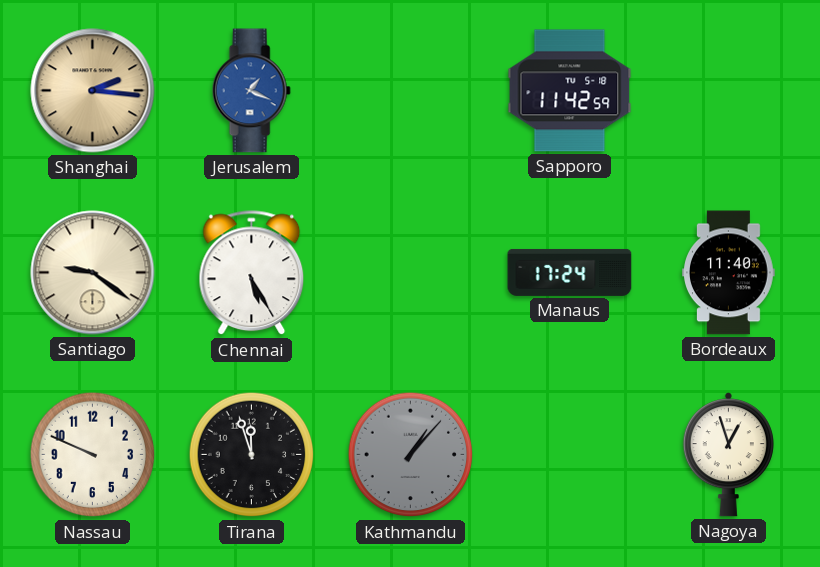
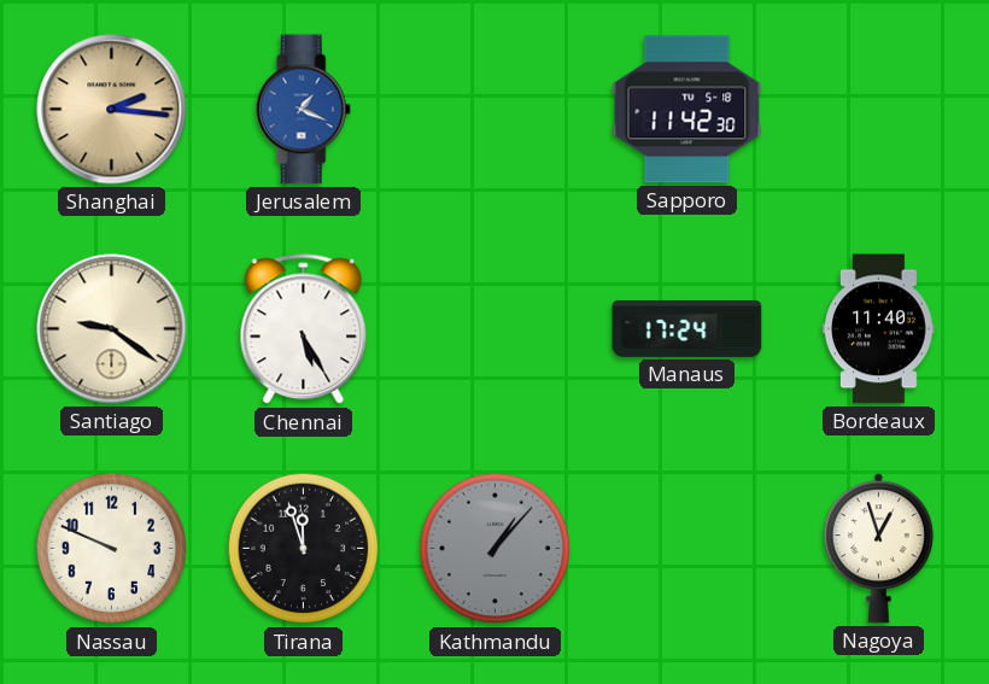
Sapporo: 11:42:59 -> 11:42:30
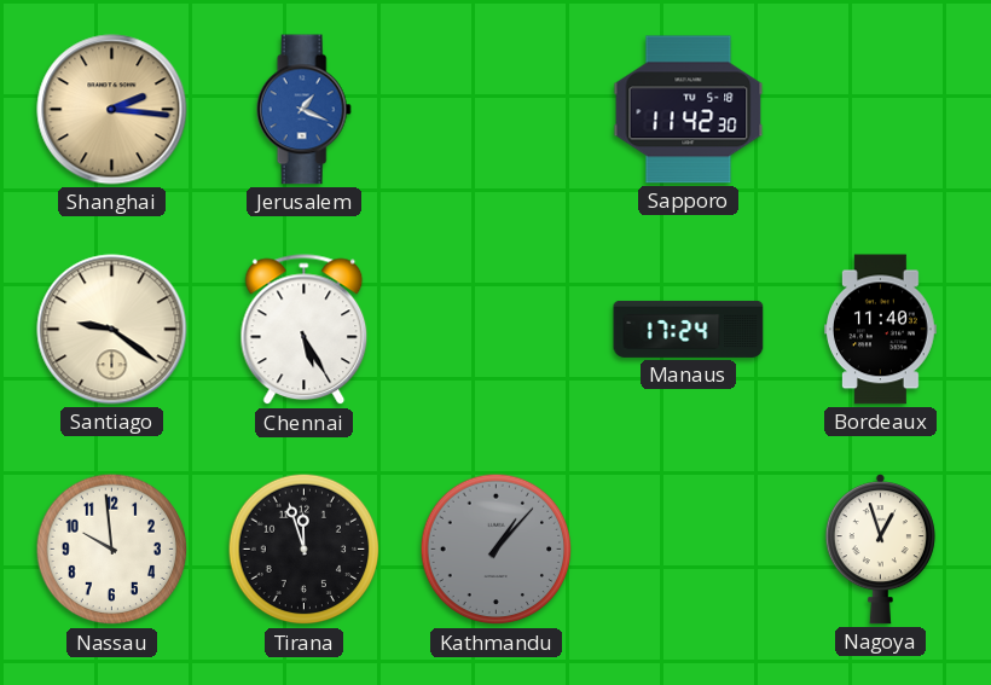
Nassau: 9:49 -> 9:59
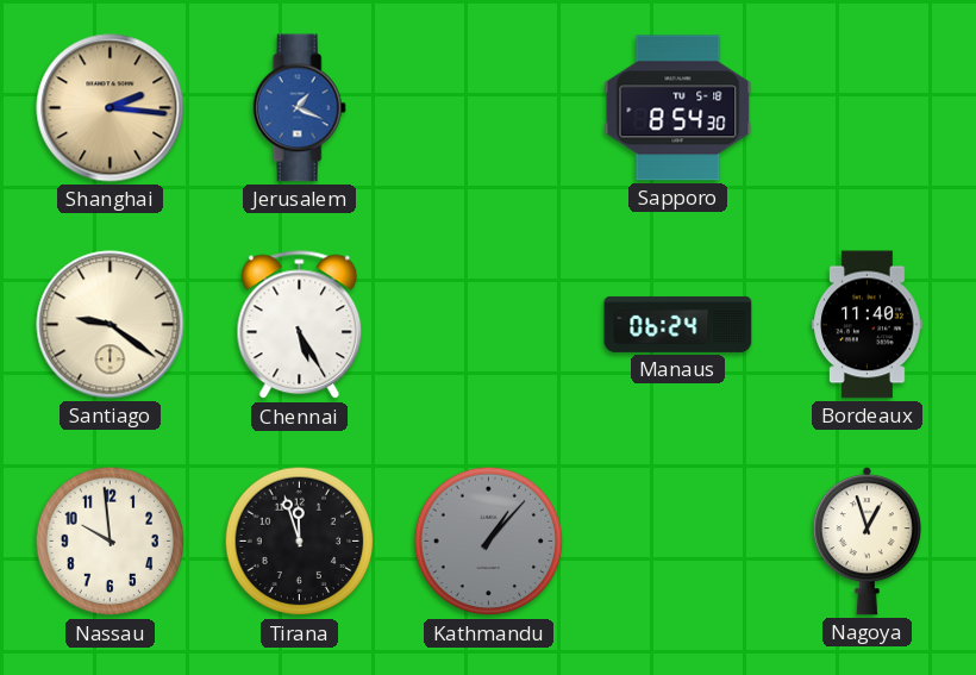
Sapporo: 11:42 -> 8:54
Manaus: 17:24 -> 06:24
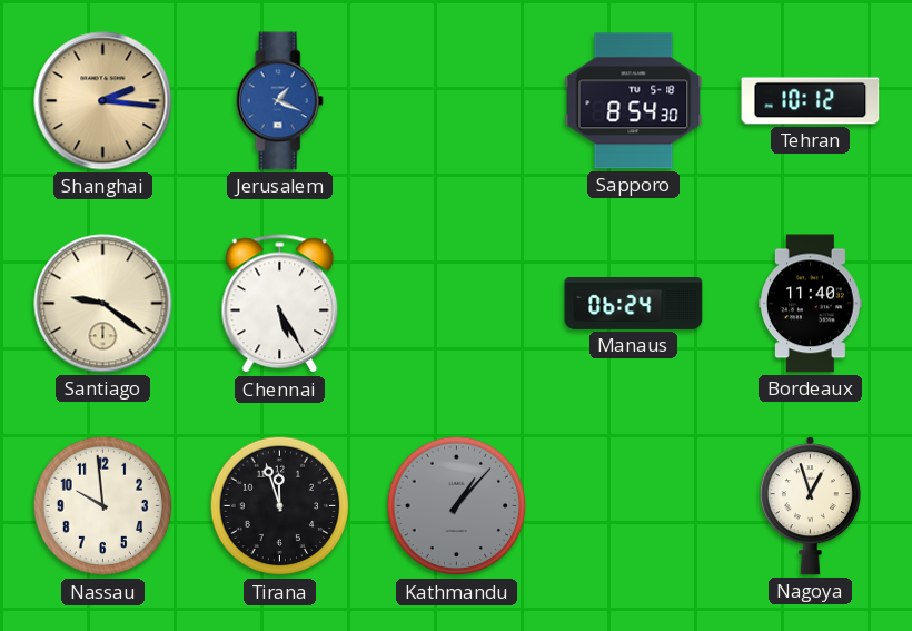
Tehran: none -> 10:12
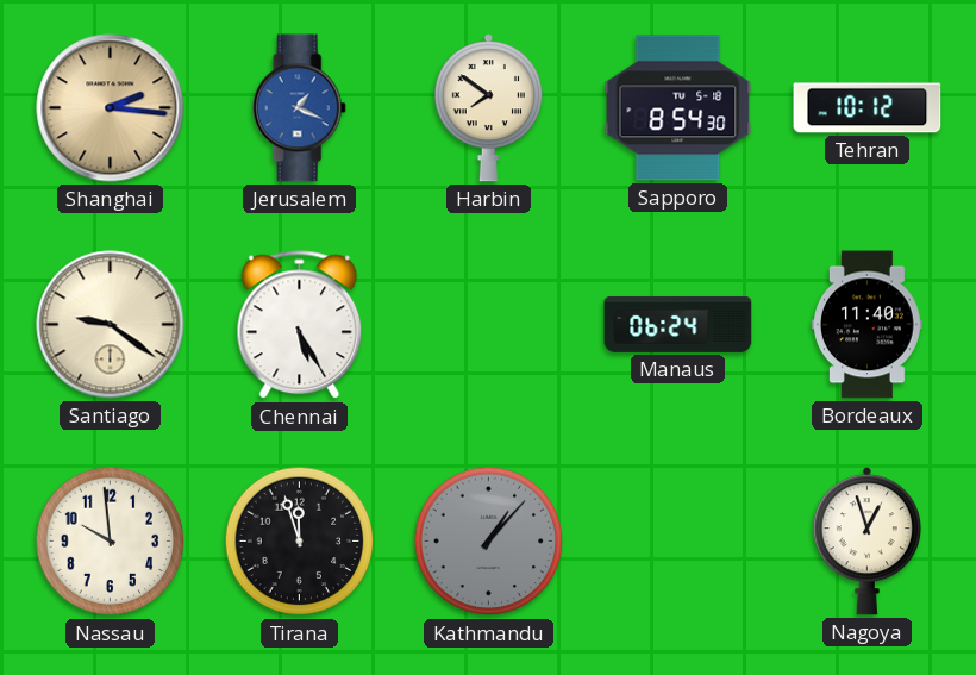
Harbin: none -> 7:51
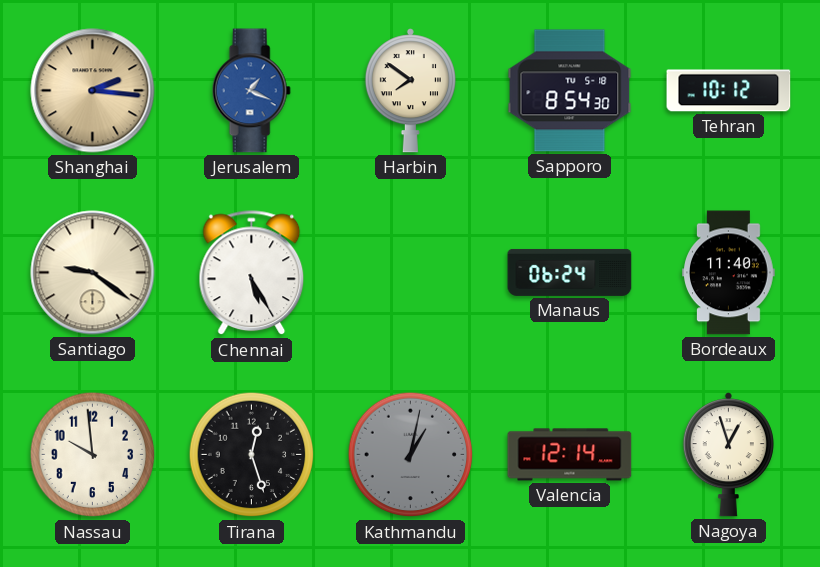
Tirana: 11:57 -> 12:27
Kathmandu: 1:07 -> 1:02
Valencia: none -> 12:14
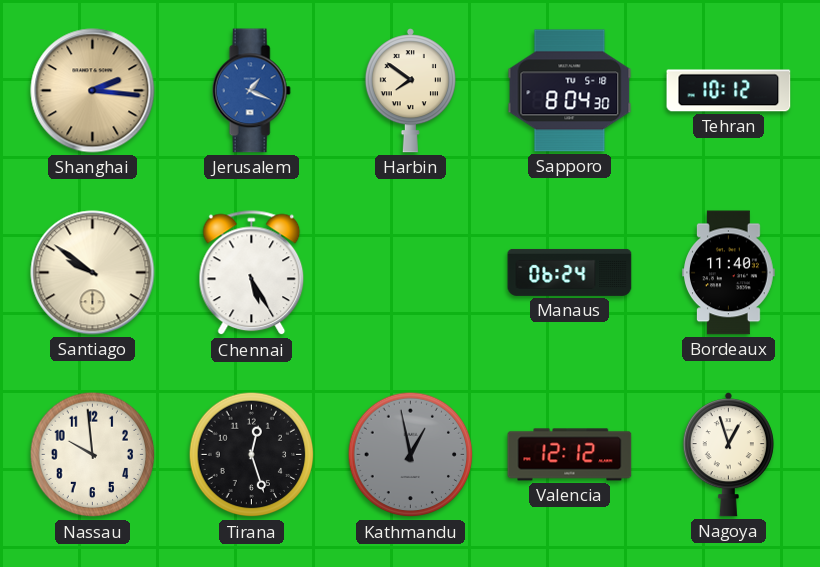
Sapporo: 8:54 -> 8:04
Santiago: 9:21 -> 9:51
Kathmandu: 1:02 -> 12:58
Valencia: 12:14 -> 12:12
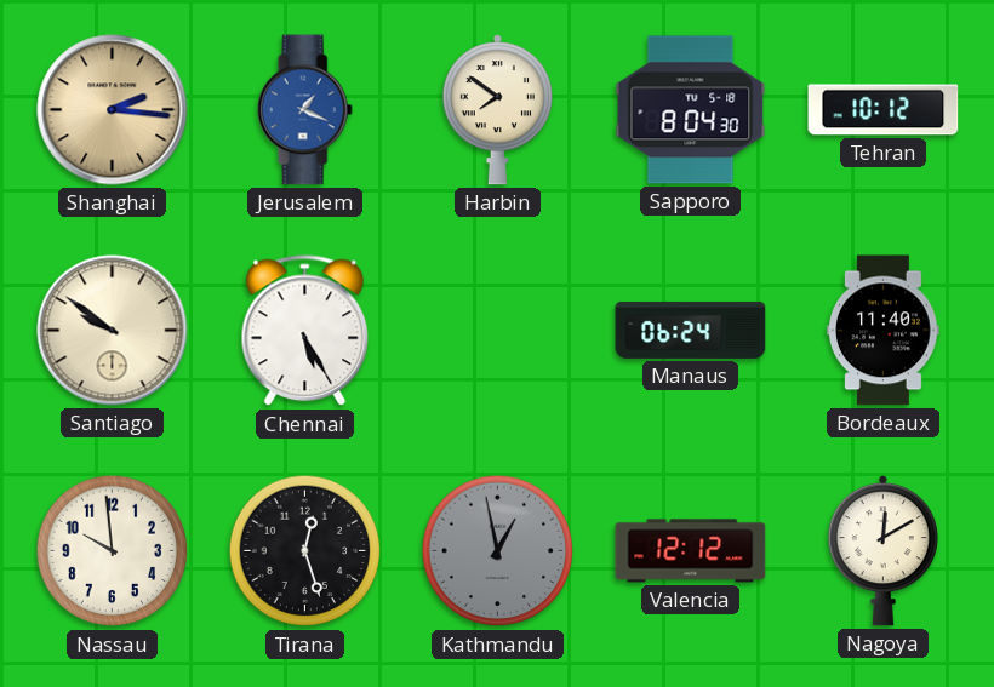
Nagoya: 12:57 -> 12:10
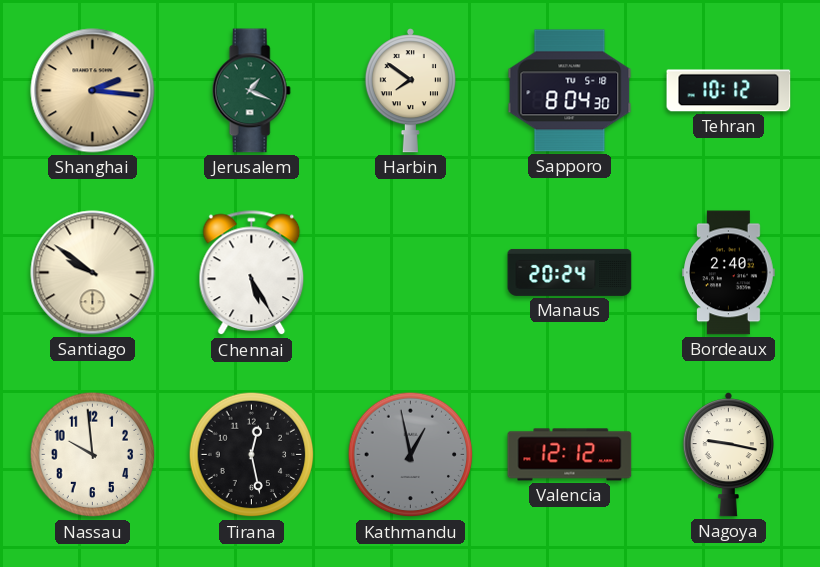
Jerusalem dial: blue -> green
Manaus: 06:24 -> 20:24
Bordeaux: 11:40 -> 2:40
Tirana: 12:27 -> 12:28
Nagoya: 12:10 -> 9:17
